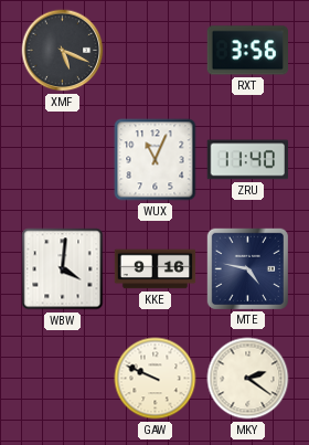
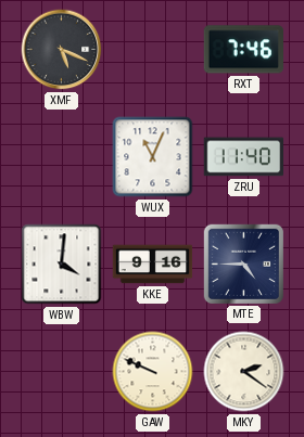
RXT: 3:56 -> 7:46
MTE: 4:47 -> 4:45
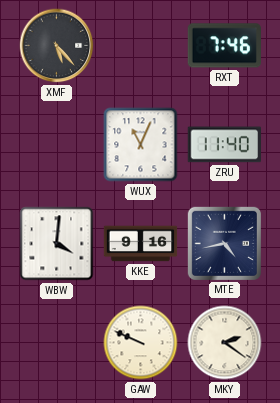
XMF: 5:19 -> 5:23
MTE: 4:45 -> 4:43
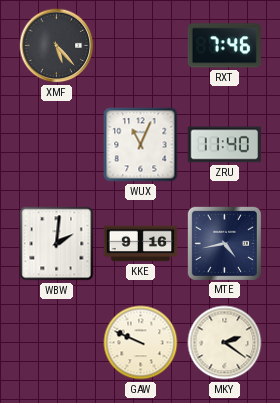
WBW: 4:01 -> 2:01
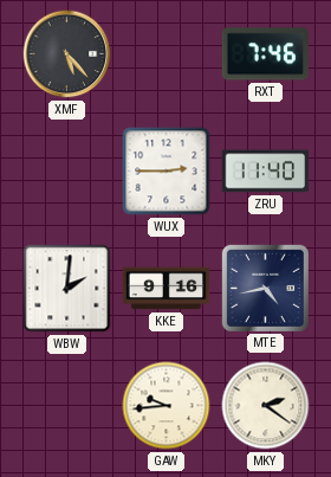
WUX: 11:04 -> 2:45
GAW: 9:49 -> 9:44
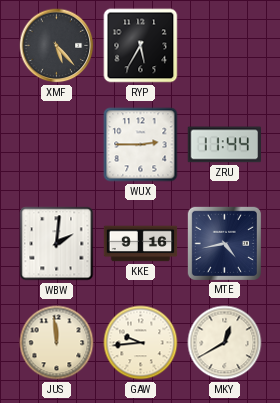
RYP: none -> 5:35
RXT: 7:46 -> none
ZRU: 11:40 -> 11:44
JUS: none -> 11:59
MKY: 2:21 -> 12:40
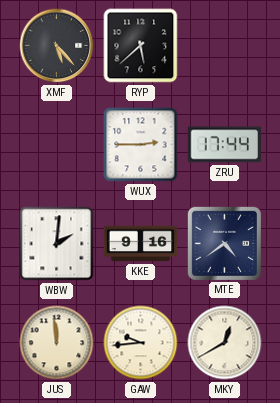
RYP: 5:35 -> 5:38
ZRU: 11:44 -> 17:44
MTE: 4:43 -> 4:39
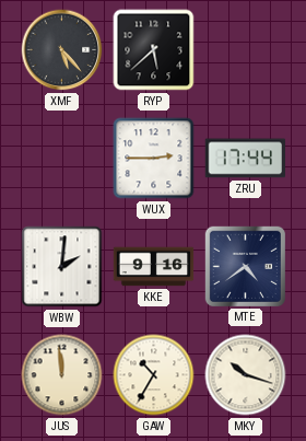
GAW: 9:44 -> 10:35
MKY: 12:40 -> 10:18
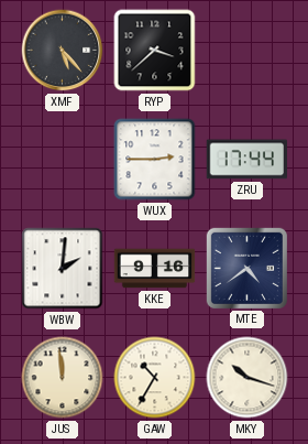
RYP: 5:38 -> 3:38
